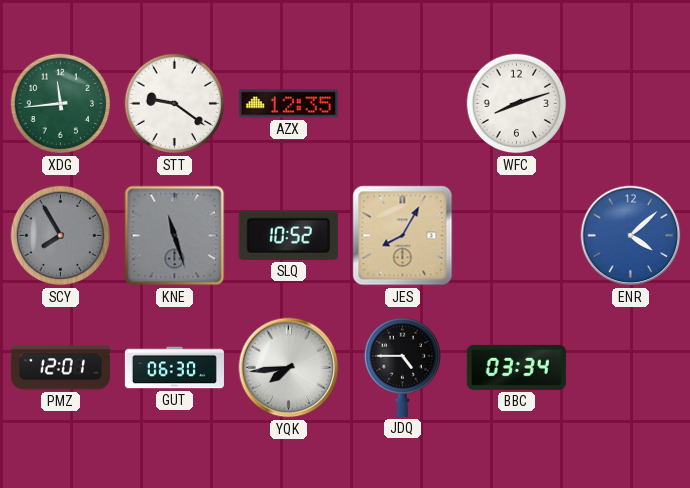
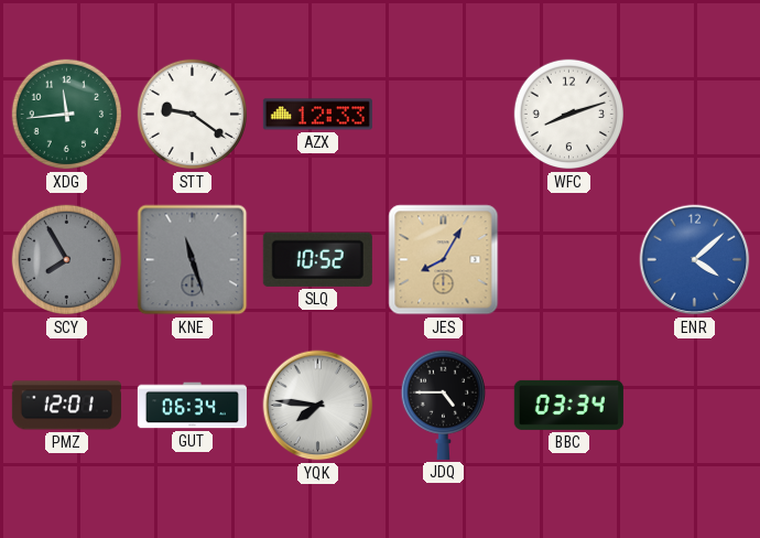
AZX: 12:35 -> 12:33
GUT: 06:30 -> 06:34
YQK: 7:44 -> 7:46
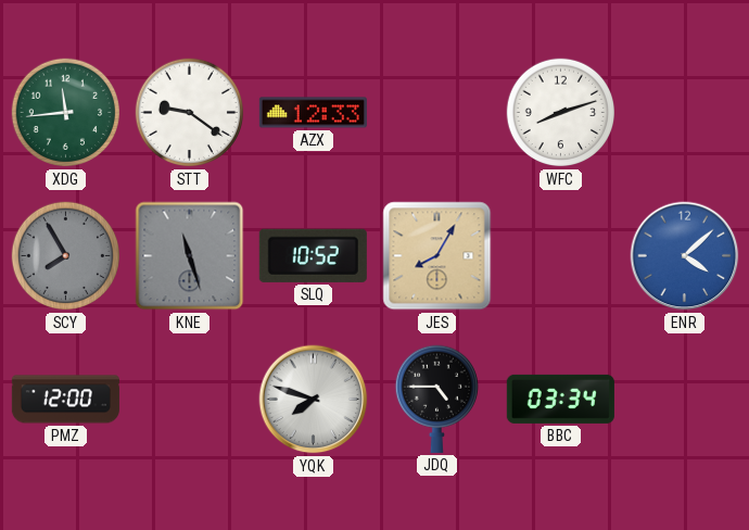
PMZ: 12:01 -> 12:00
GUT: 06:34 -> none
YQK: 7:46 -> 7:48
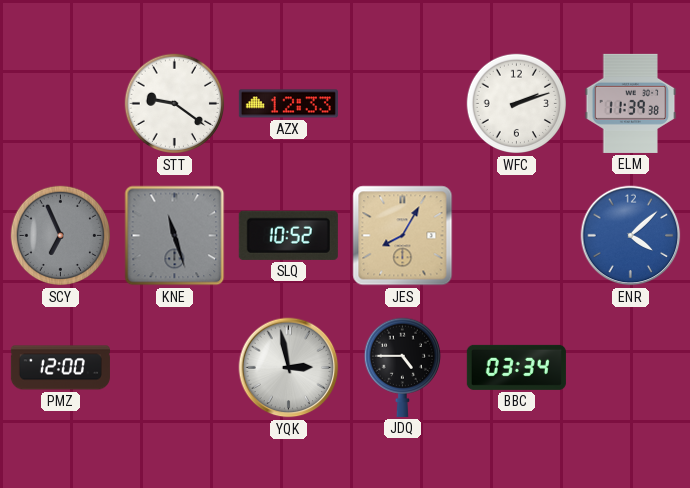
XDG: 11:44 -> none
WFC: 8:12 -> 2:12
ELM: none -> 11:39
SCY: 7:55 -> 6:56
YQK: 7:48 -> 2:58
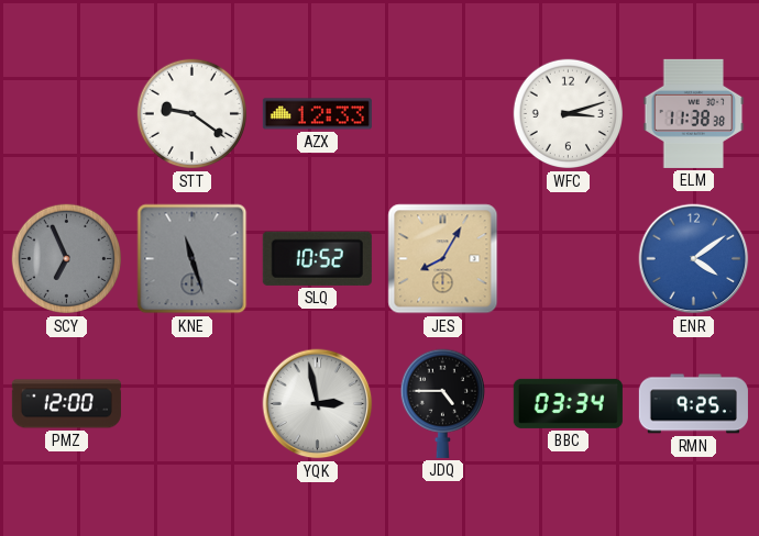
WFC: 2:12 -> 3:12
ELM: 11:39 -> 11:38
ENR: 4:08 -> 4:09
RMN: none -> 9:25
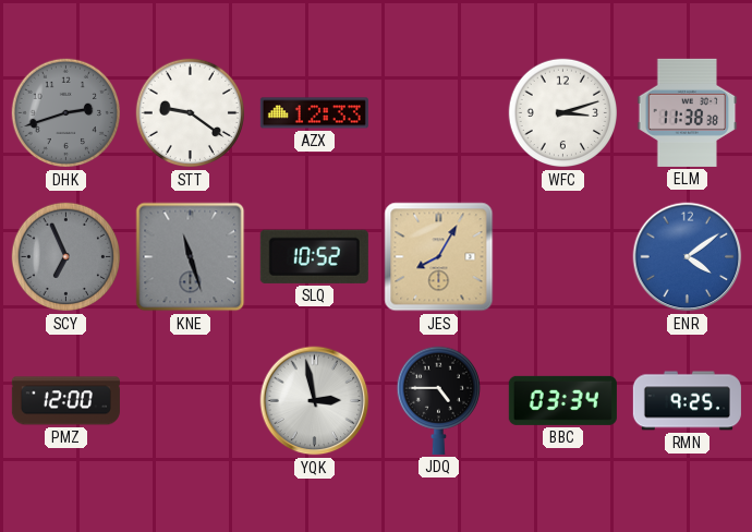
DHK: none -> 2:42
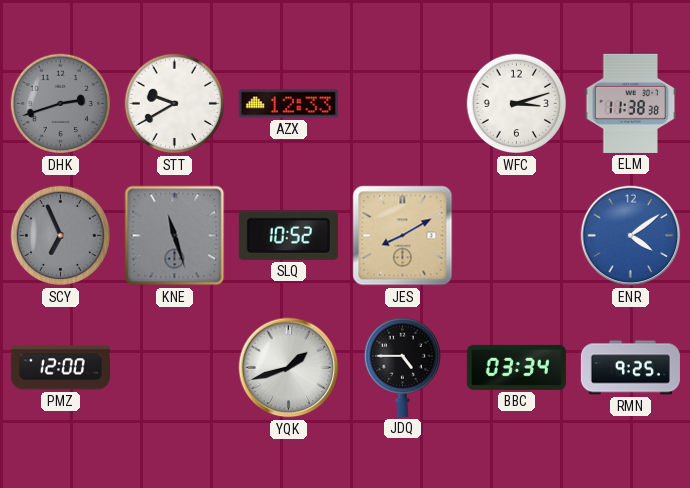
STT: 9:21 -> 9:40
JES: 8:05 -> 8:10
YQK: 2:58 -> 1:42
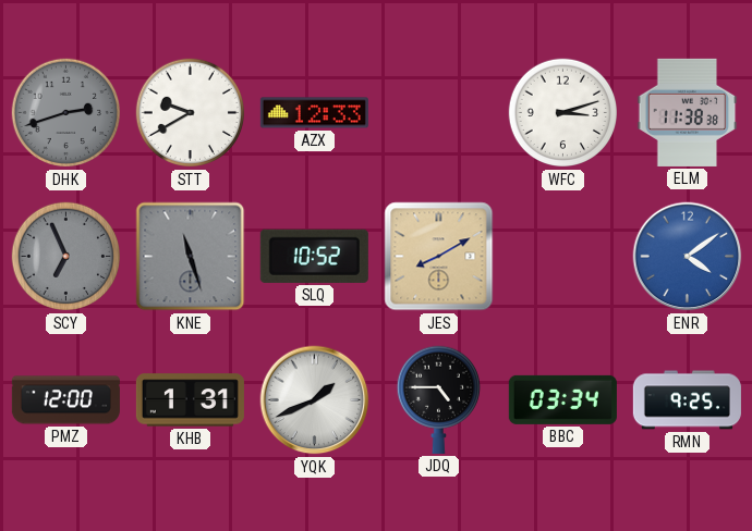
KHB: none -> 1:31
YQK: 1:42 -> 1:41
